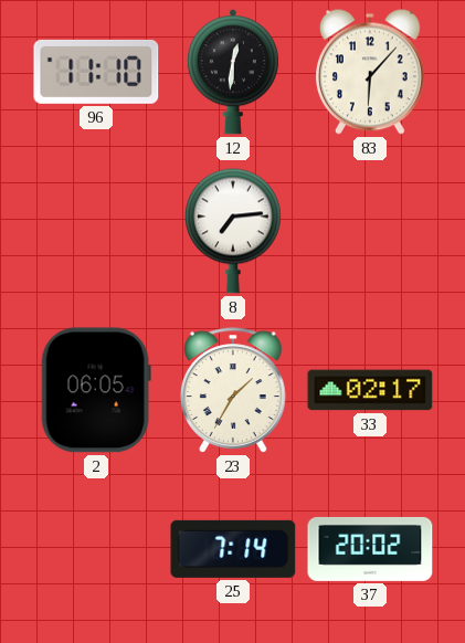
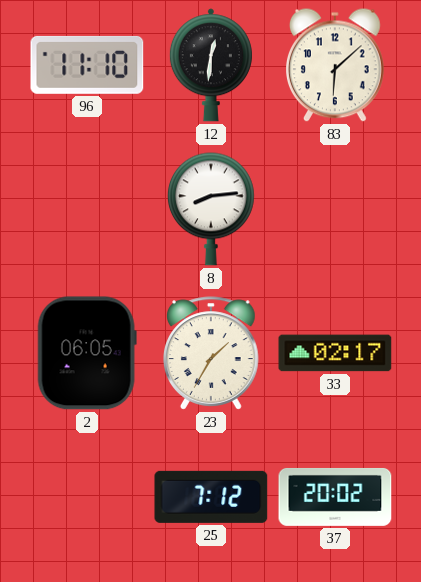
83: 6:07 -> 6:08
8: 7:14 -> 8:14
25: 7:14 -> 7:12
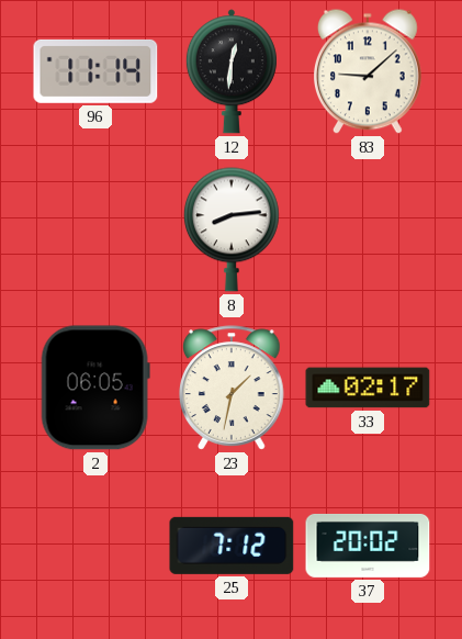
96: 11:10 -> 11:14
83: 6:08 -> 9:08
23: 1:35 -> 1:32
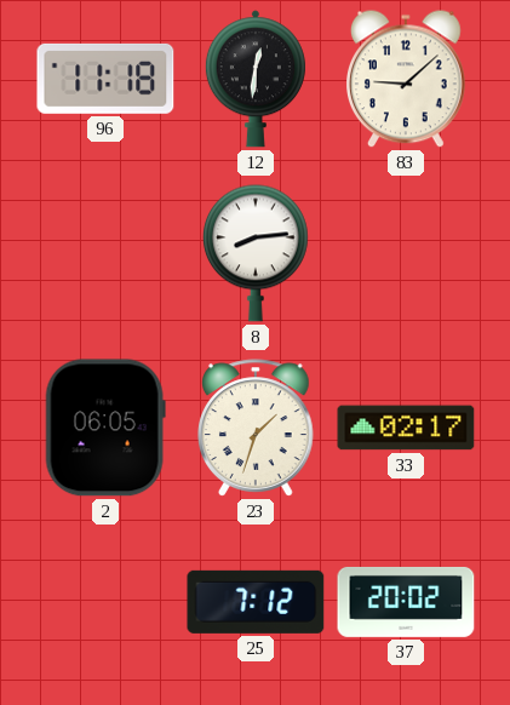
96: 11:14 -> 11:18
23: 1:32 -> 1:33
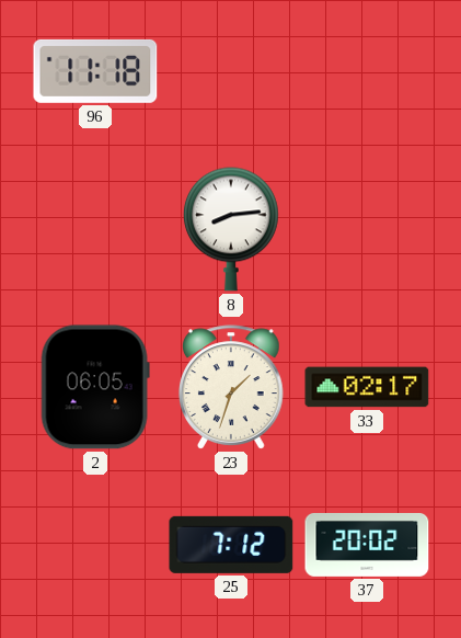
12: 12:31 -> none
83: 9:08 -> none
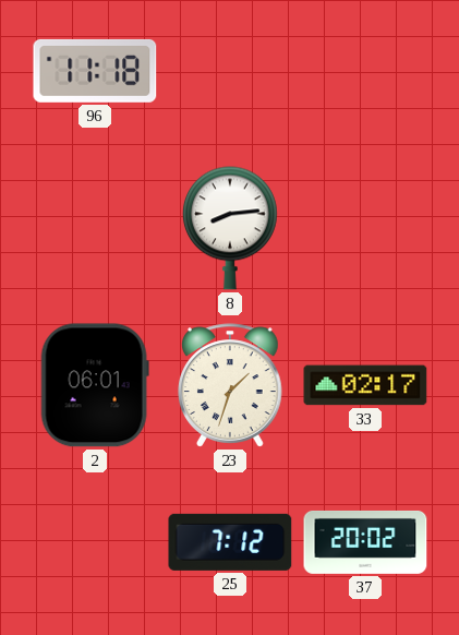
2: 06:05 -> 06:01
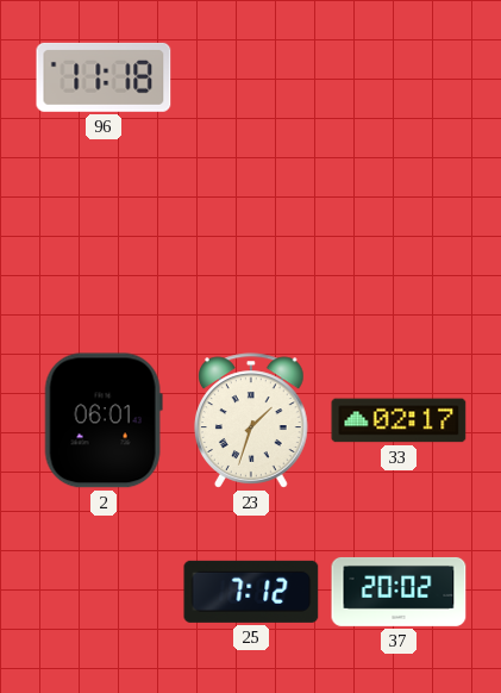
8: 8:14 -> none
